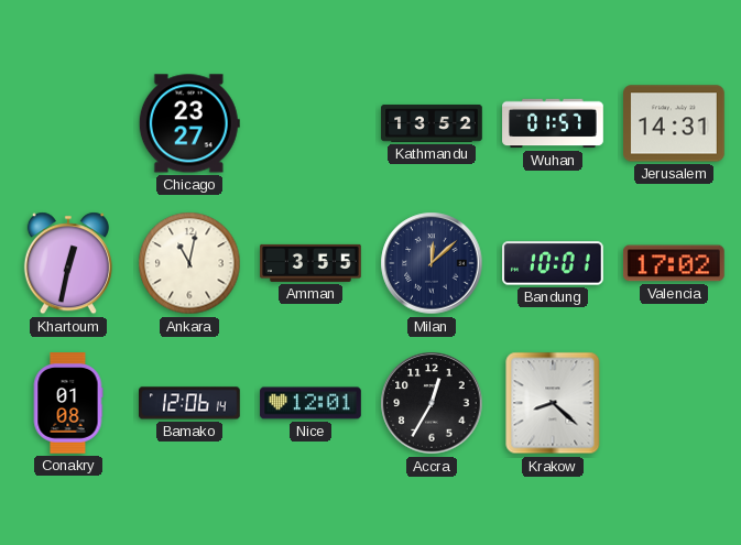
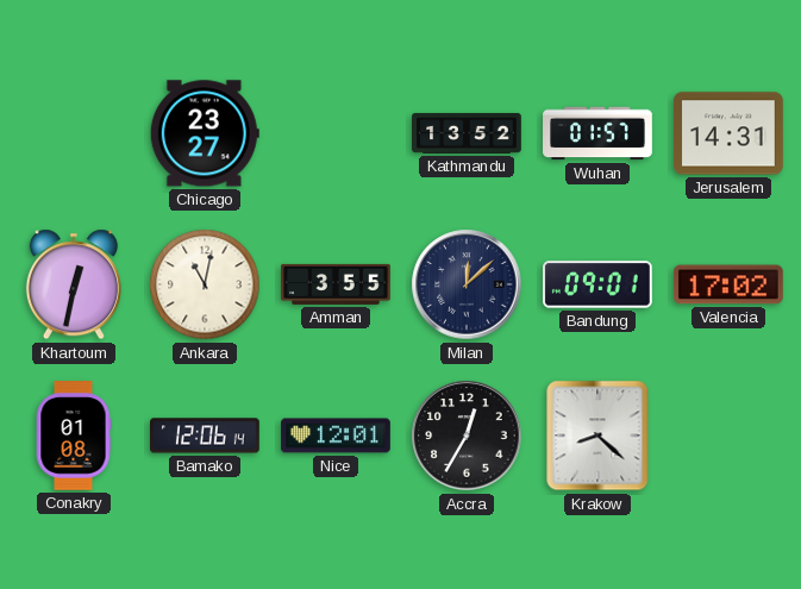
Bandung: 10:01 -> 09:01
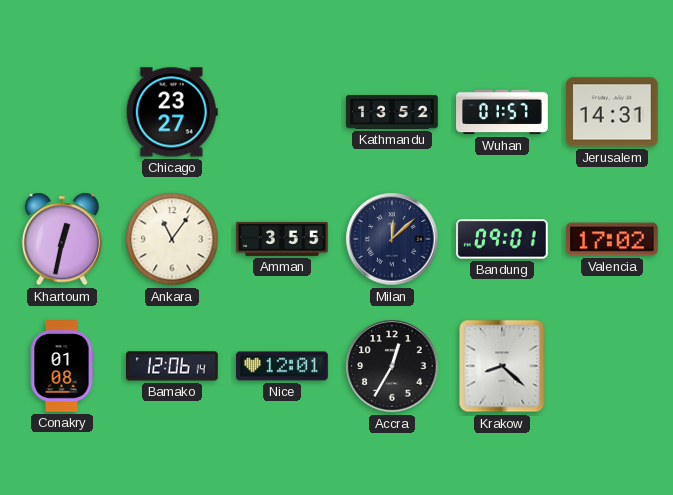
Ankara: 11:02 -> 11:06
